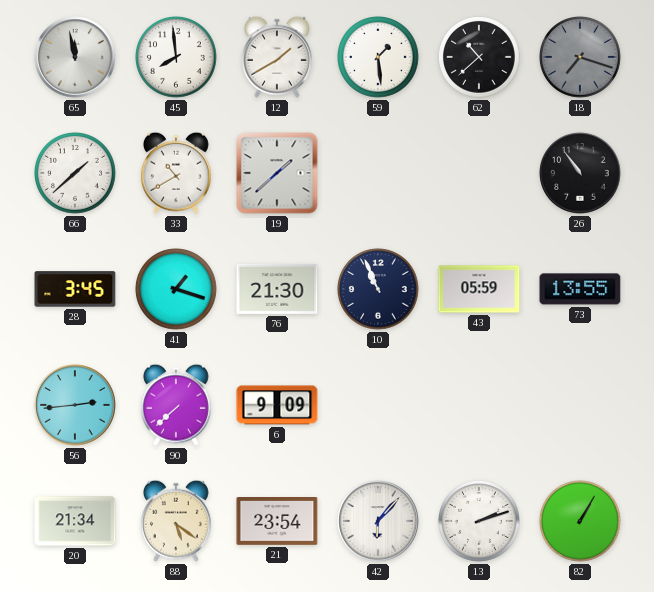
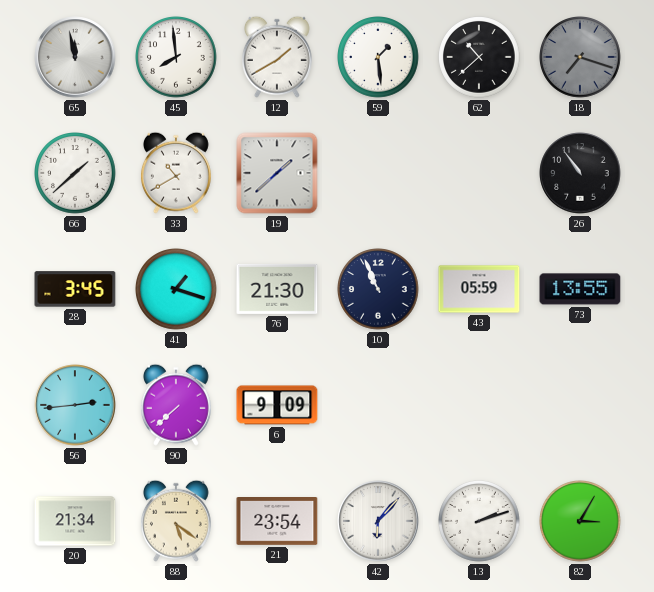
82: 1:05 -> 3:05
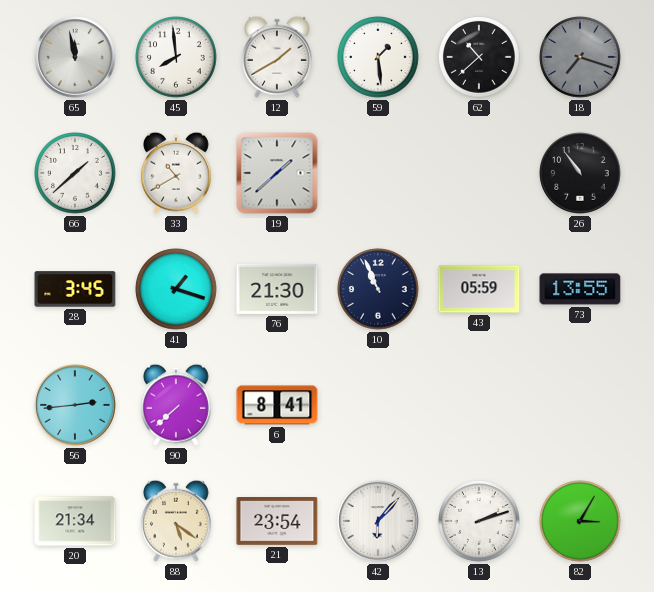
6: 9:09 -> 8:41
